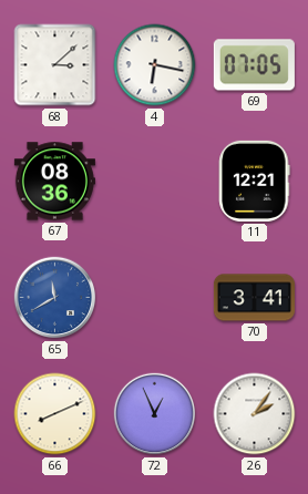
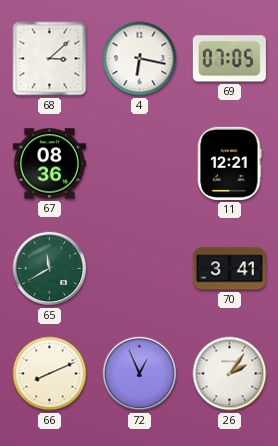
65 dial: blue -> green
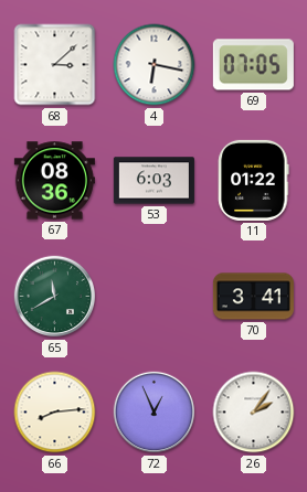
53: none -> 6:03
11: 12:21 -> 01:22
66: 8:11 -> 8:14
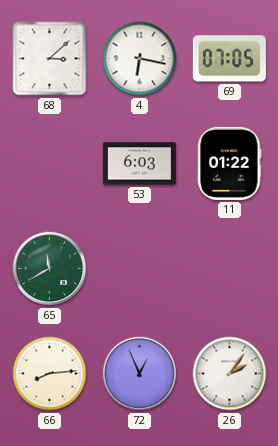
67: 08:36 -> none
70: 3:41 -> none
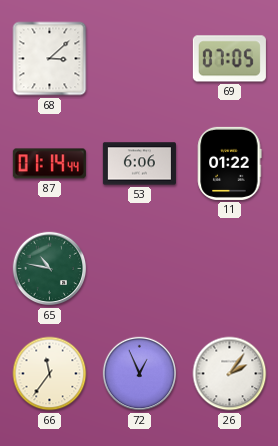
4: 6:17 -> none
87: none -> 01:14
53: 6:03 -> 6:06
65: 11:40 -> 10:47
66: 8:14 -> 11:36
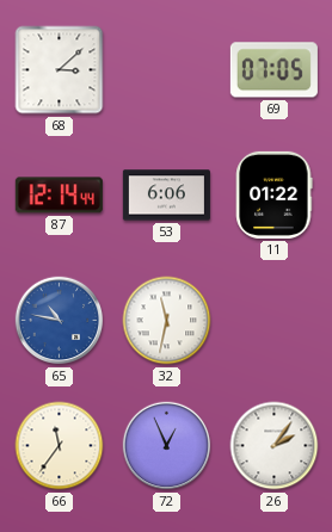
87: 01:14 -> 12:14
65 dial: green -> blue
32: none -> 11:32
